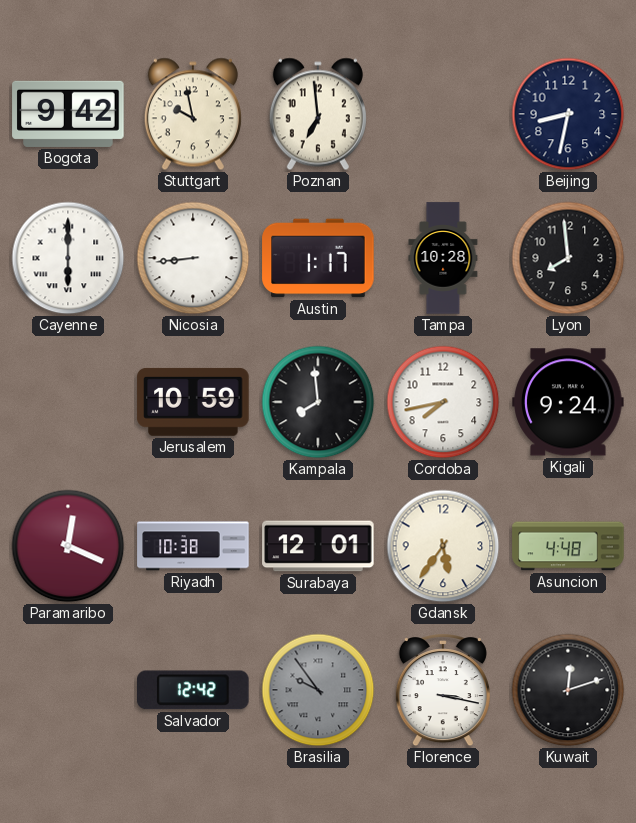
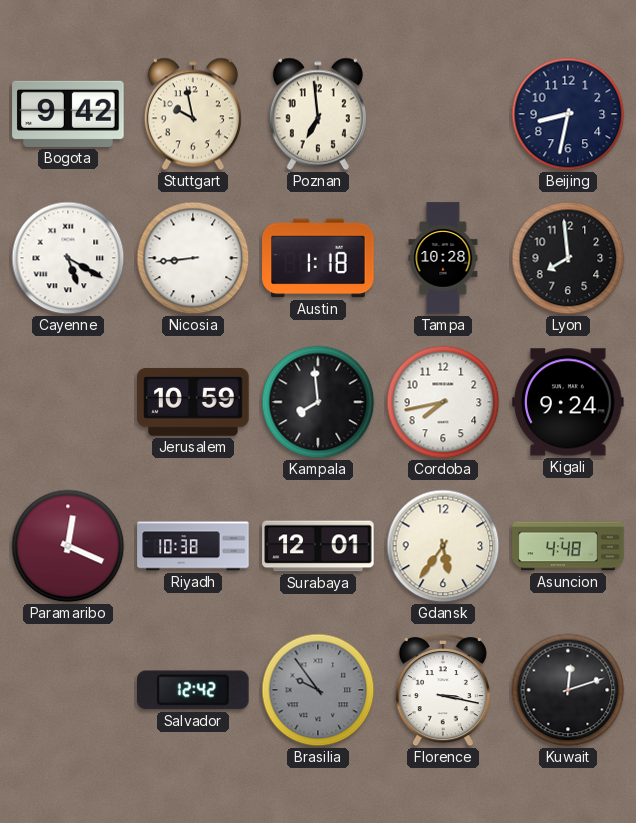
Cayenne: 6:00 -> 5:20
Austin: 1:17 -> 1:18
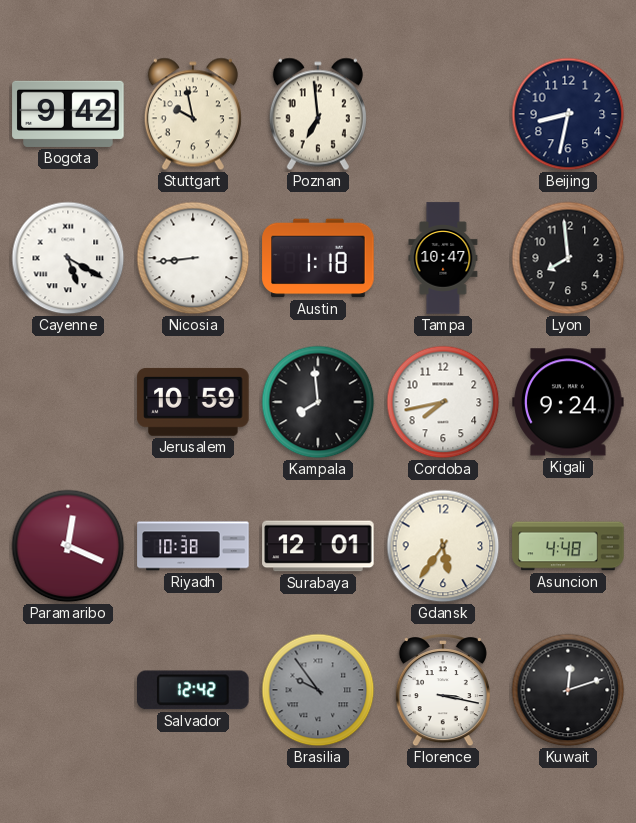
Tampa: 10:28 -> 10:47
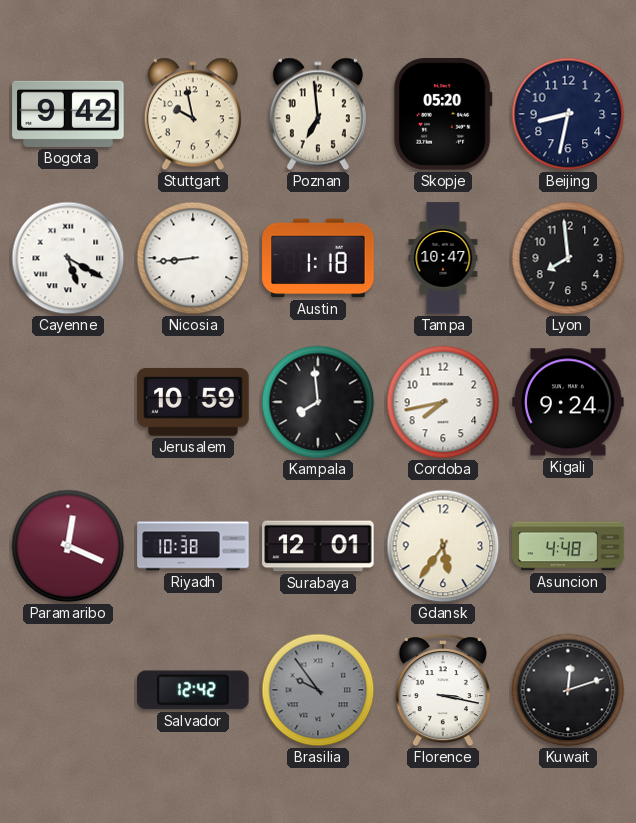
Skopje: none -> 05:20
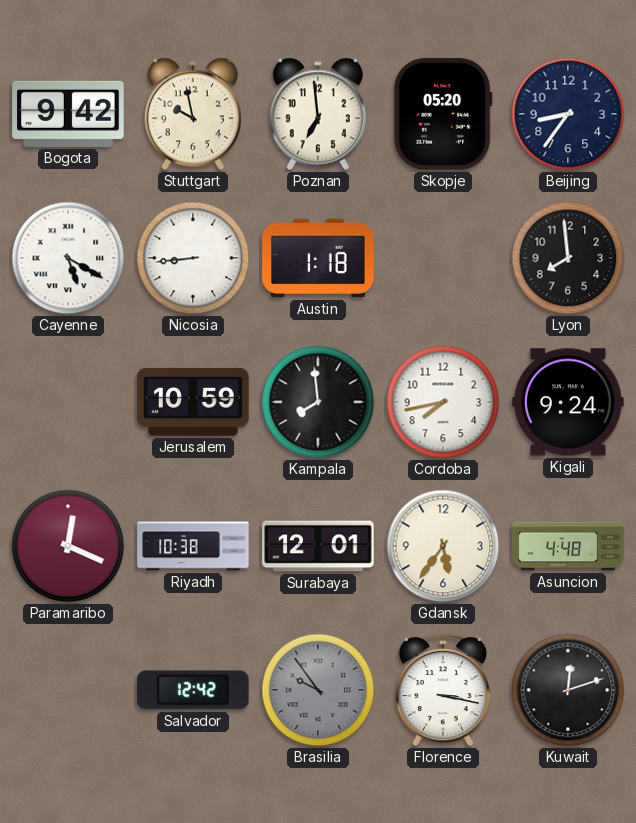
Beijing: 8:32 -> 8:36
Tampa: 10:47 -> none
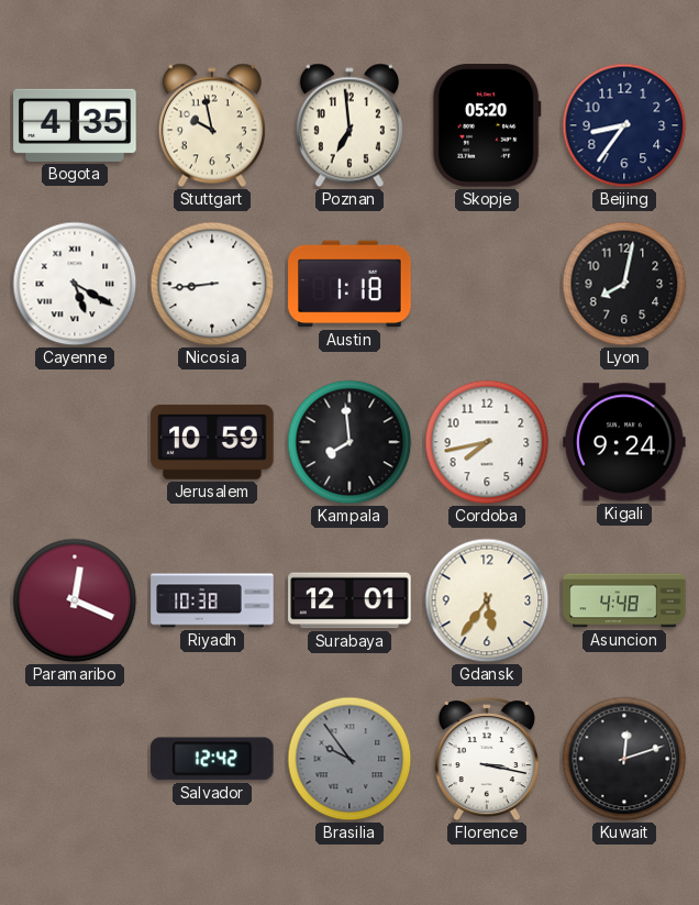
Bogota: 9:42 -> 4:35
Lyon: 7:59 -> 8:02
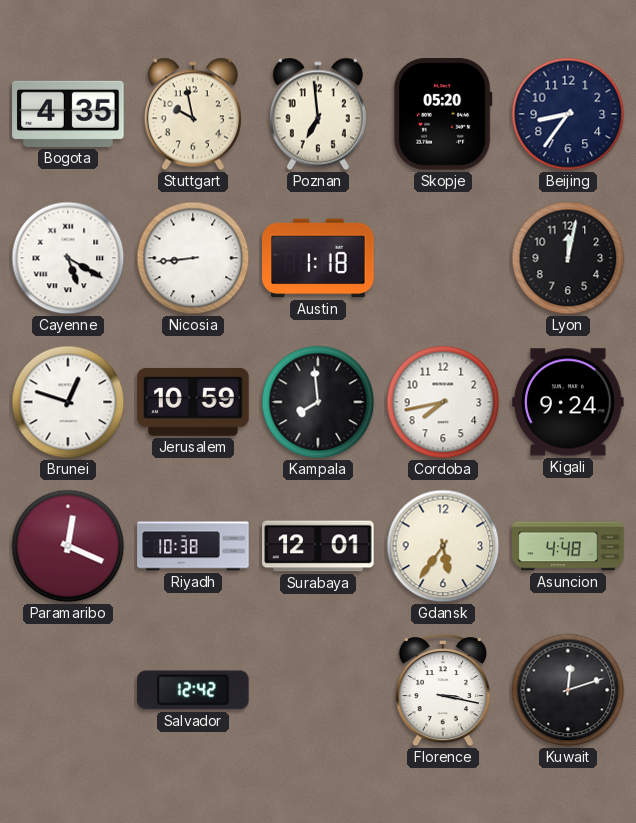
Lyon: 8:02 -> 12:02
Brunei: none -> 12:48
Brasilia: 9:54 -> none
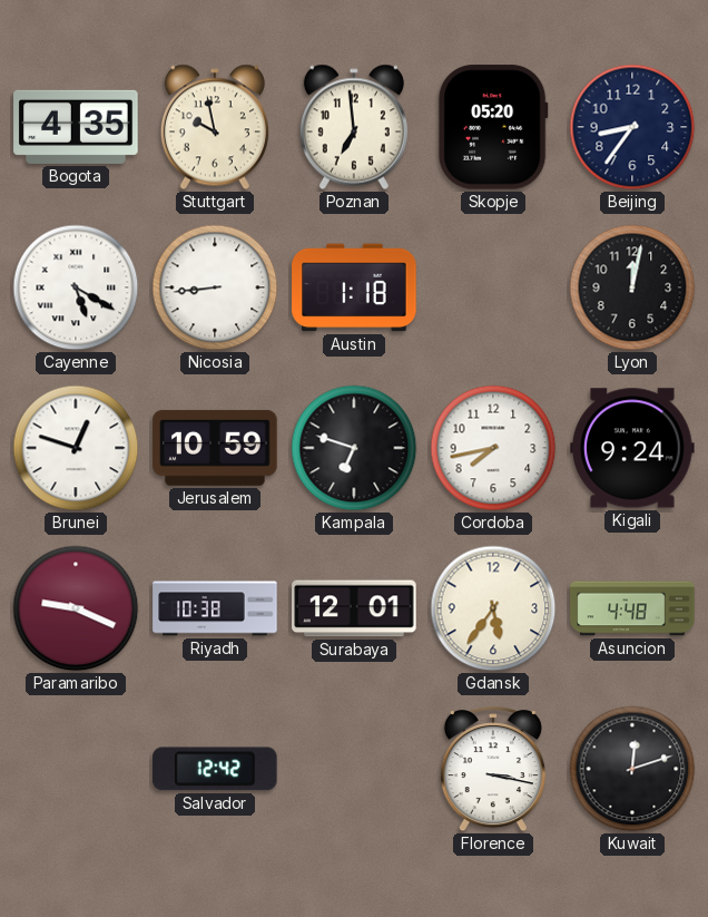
Kampala: 7:59 -> 6:48
Paramaribo: 12:19 -> 9:19
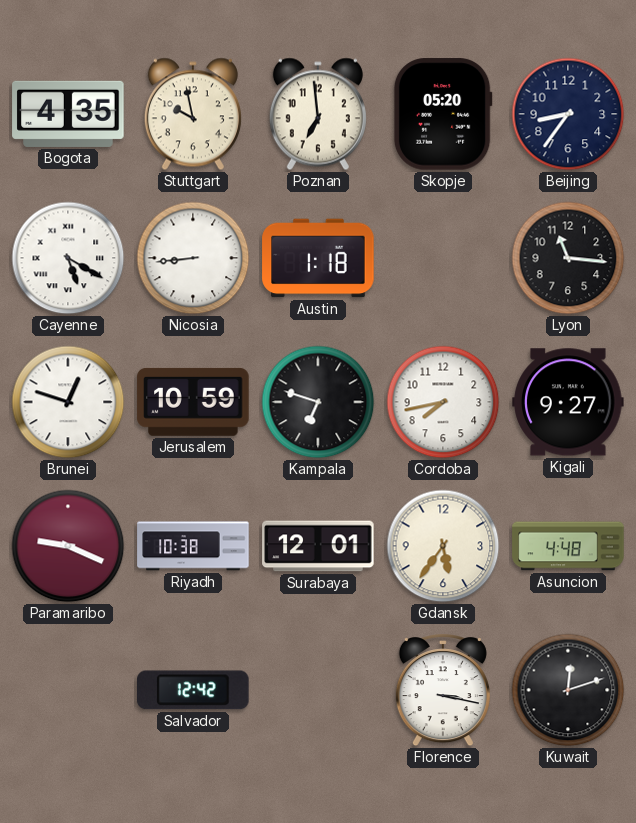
Lyon: 12:02 -> 11:16
Kigali: 9:24 -> 9:27
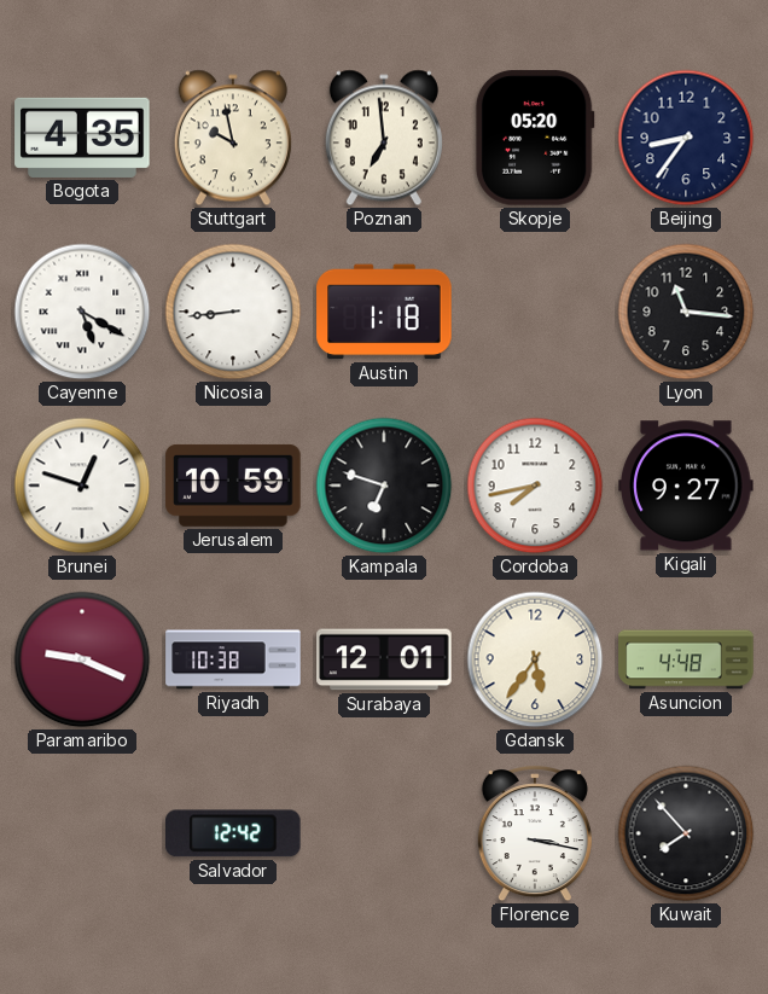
Kuwait: 12:12 -> 7:53
